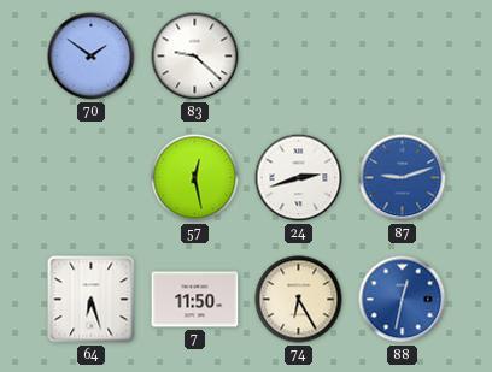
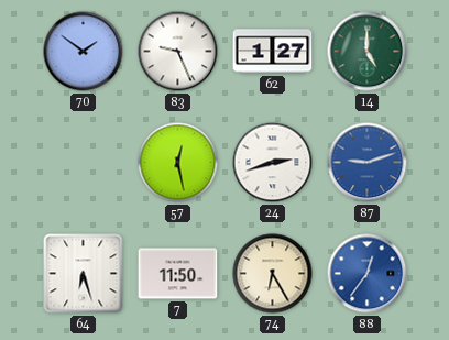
83: 9:22 -> 9:26
62: none -> 1:27
14: none -> 5:00
88: 12:32 -> 12:36
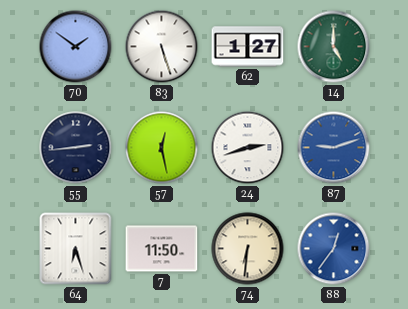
83: 9:26 -> 5:27
55: none -> 2:44
74: 6:25 -> 6:31
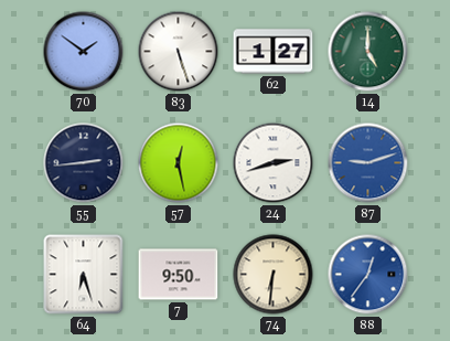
7: 11:50 -> 9:50
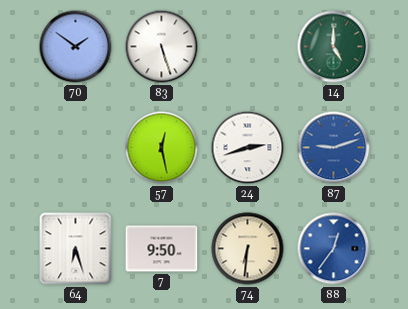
62: 1:27 -> none
55: 2:44 -> none
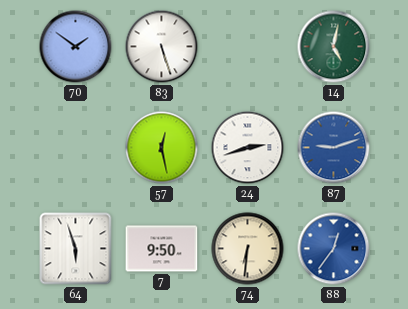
14: 5:00 -> 5:02
64: 6:27 -> 5:57
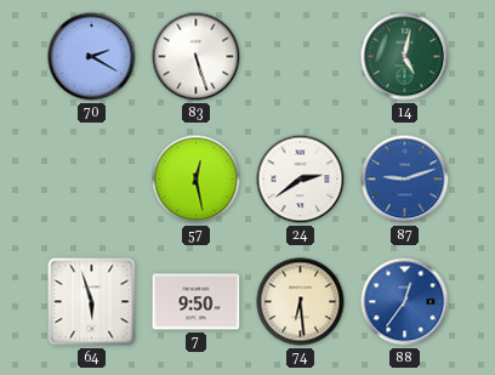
70: 1:51 -> 2:20
24: 2:42 -> 2:39
74: 6:31 -> 6:29
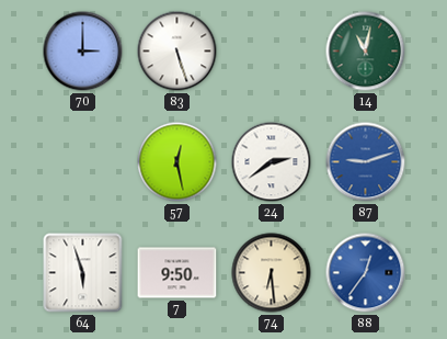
70: 2:20 -> 3:00
14: 5:02 -> 11:02
